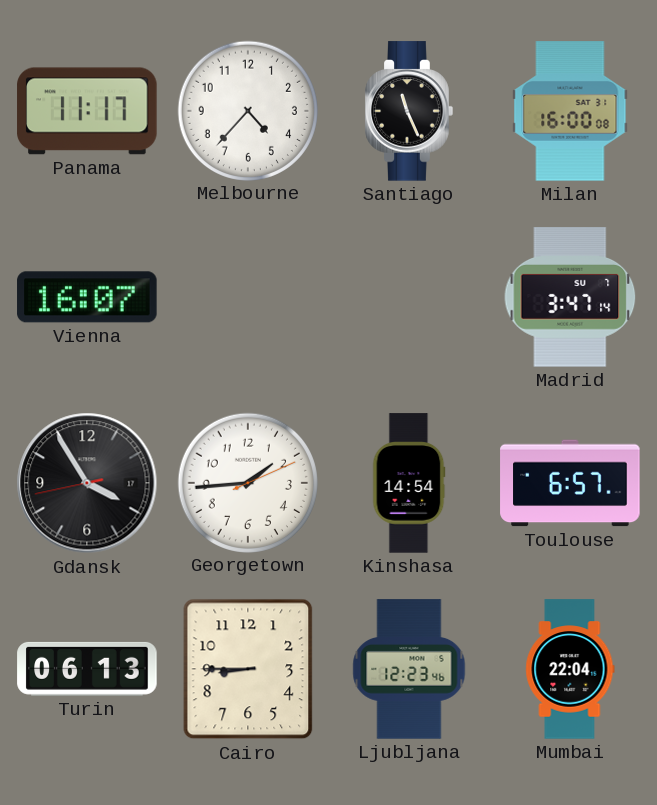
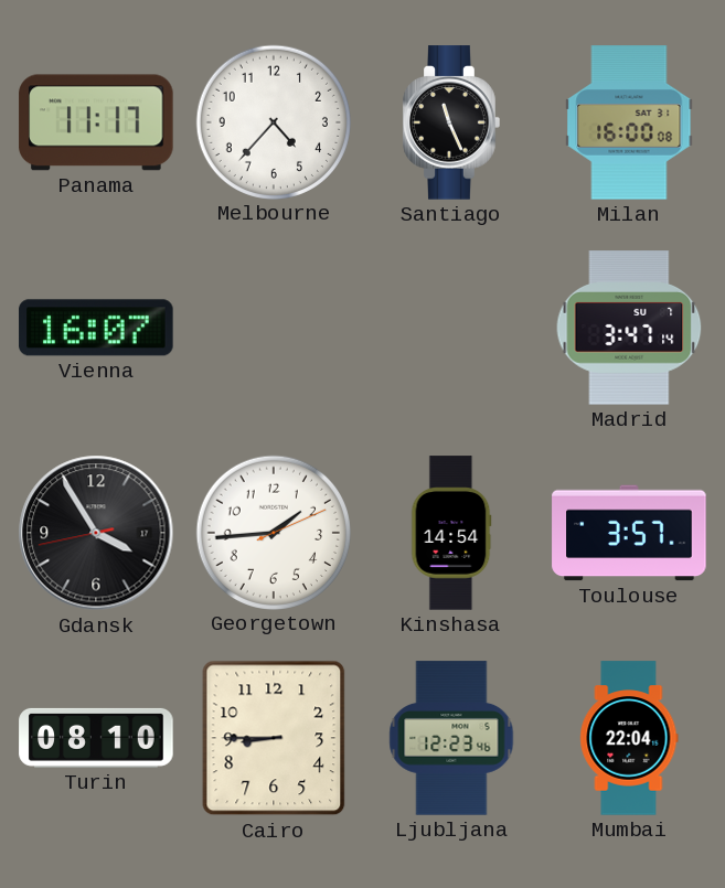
Toulouse: 6:57 -> 3:57
Turin: 06:13 -> 08:10
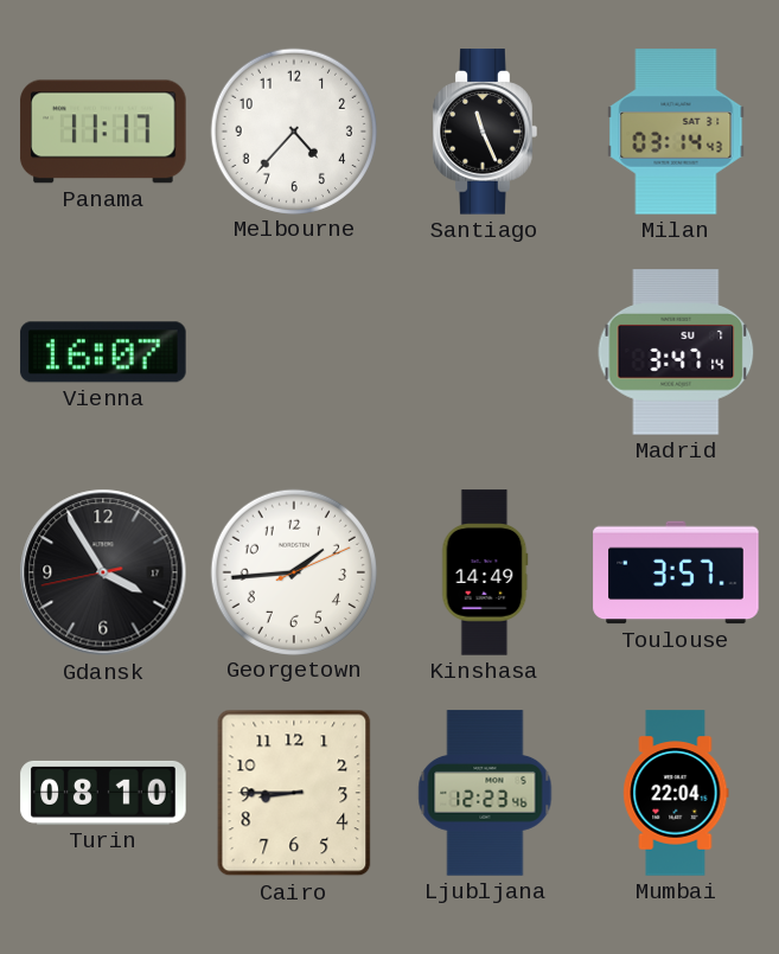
Milan: 16:00 -> 03:14
Kinshasa: 14:54 -> 14:49
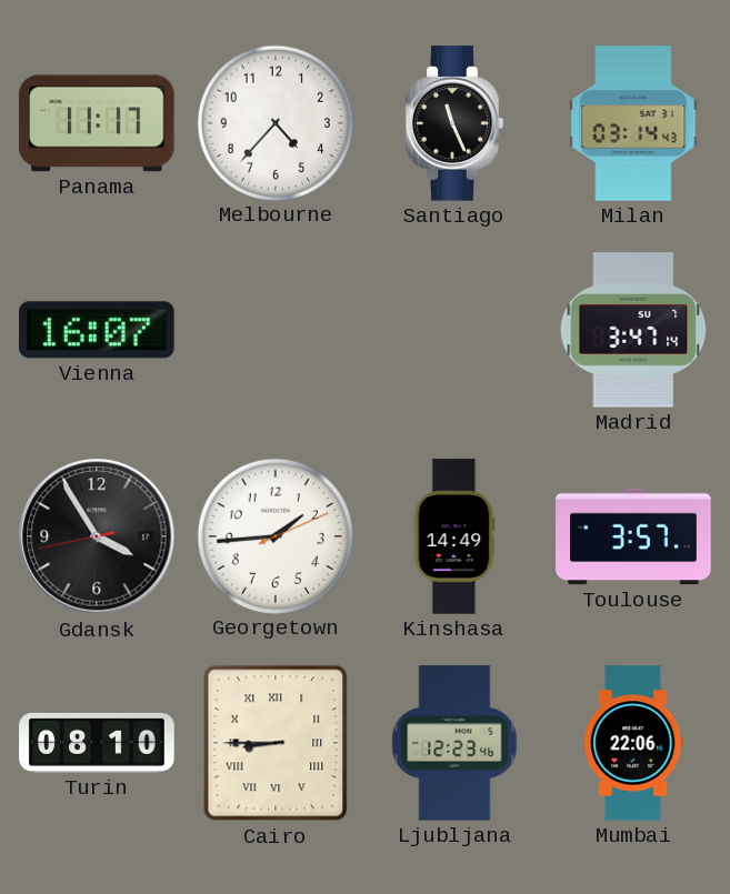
Cairo numerals: Arabic -> Roman
Mumbai: 22:04 -> 22:06
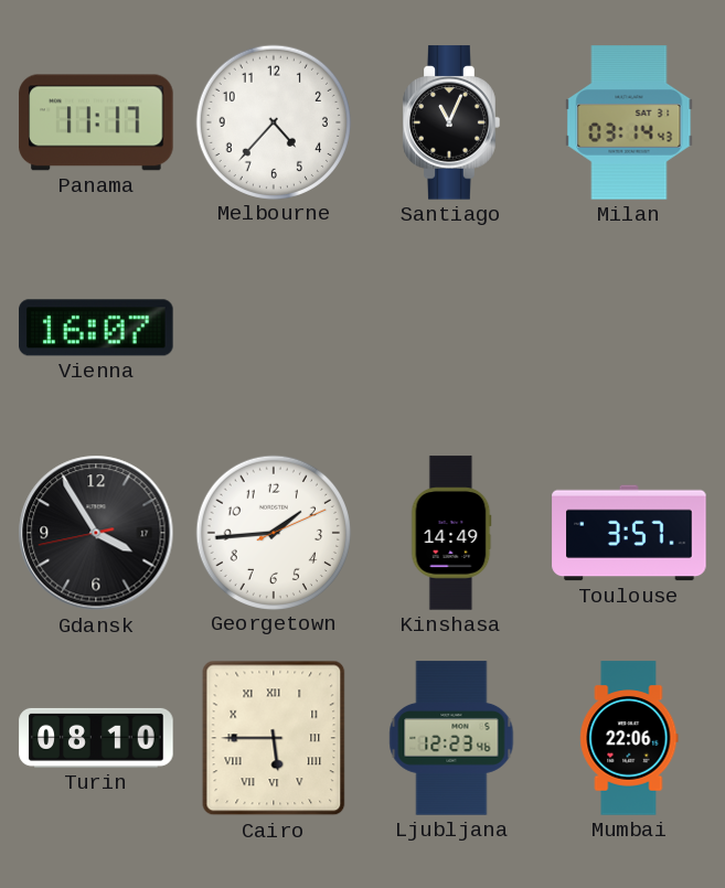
Santiago: 11:26 -> 11:04
Madrid: 3:47 -> none
Cairo: 8:45 -> 5:45
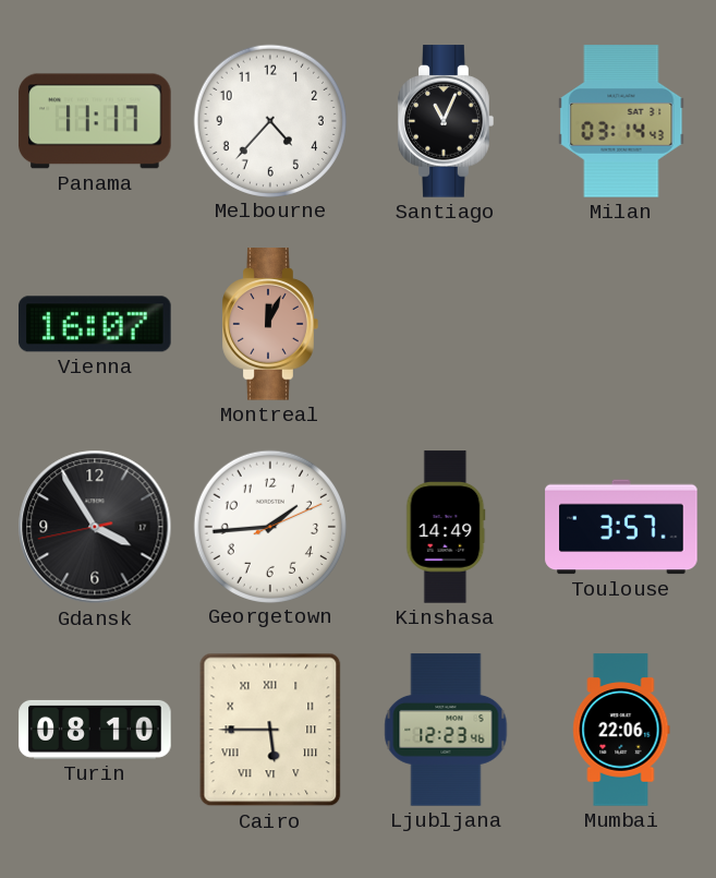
Montreal: none -> 12:04
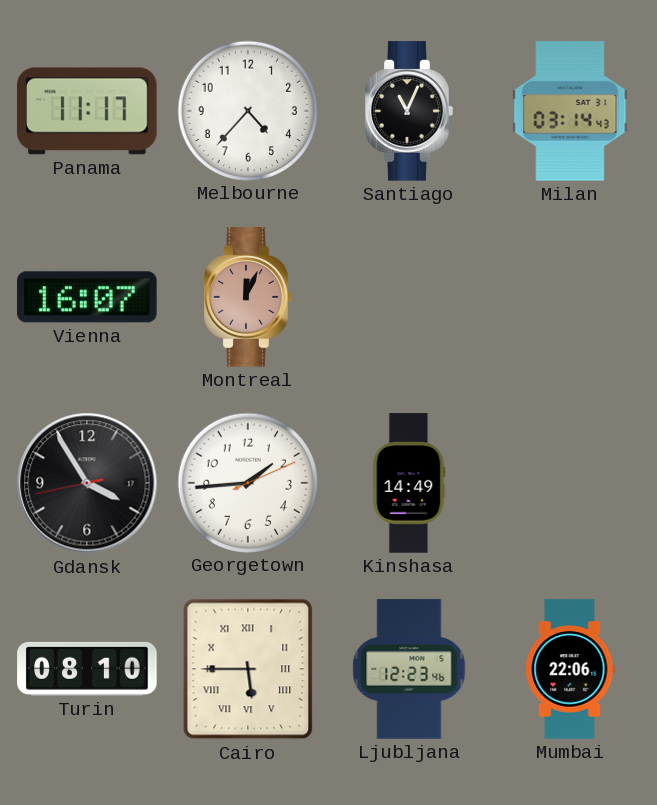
Toulouse: 3:57 -> none
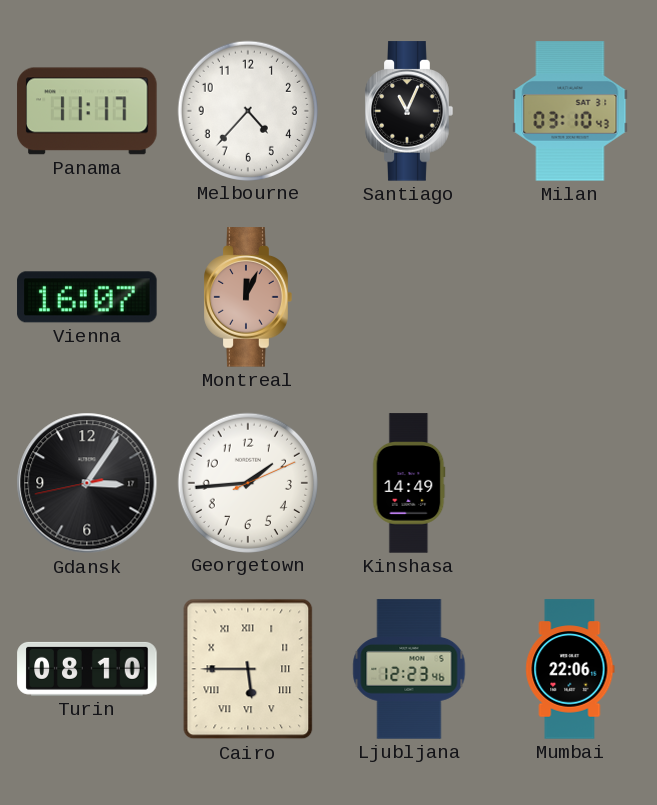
Milan: 03:14 -> 03:10
Gdansk: 3:54 -> 3:05
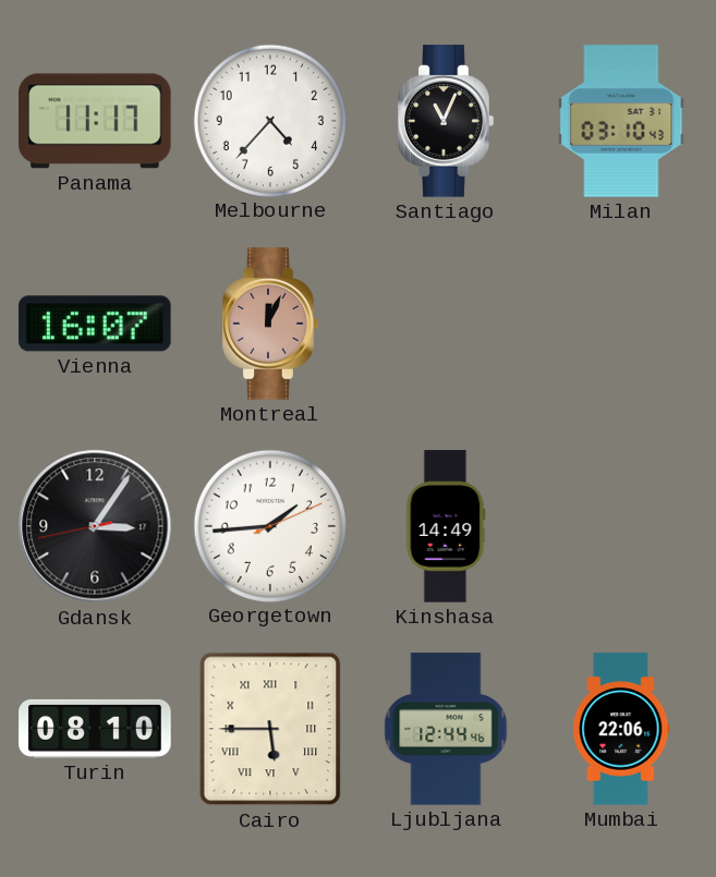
Ljubljana: 12:23 -> 12:44
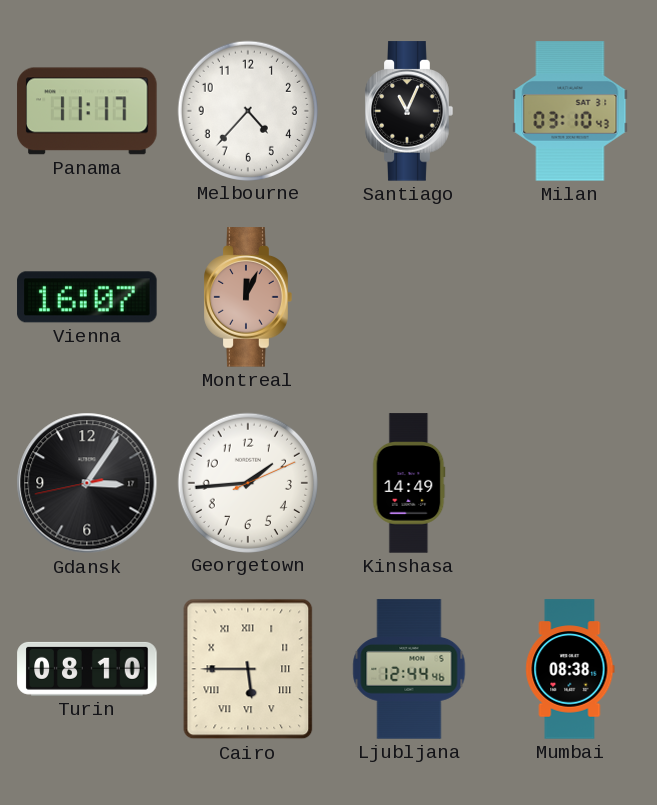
Mumbai: 22:06 -> 08:38
